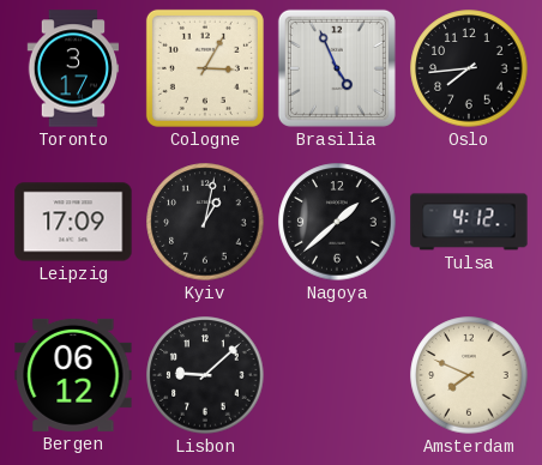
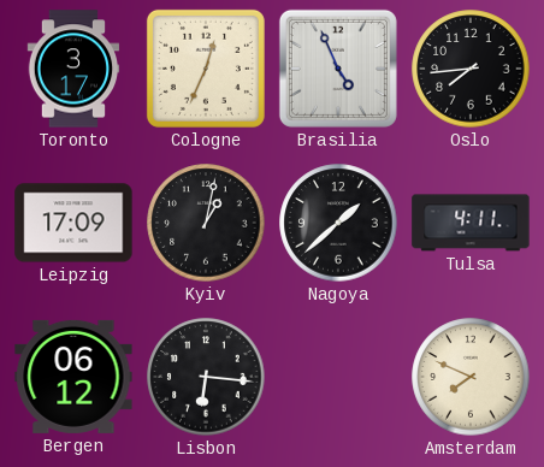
Cologne: 3:05 -> 12:34
Tulsa: 4:12 -> 4:11
Lisbon: 9:08 -> 6:16
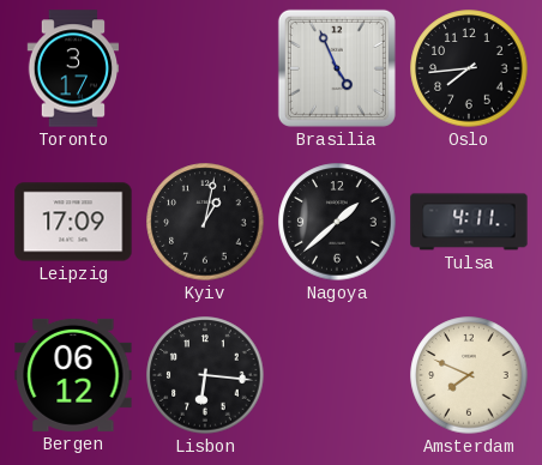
Cologne: 12:34 -> none
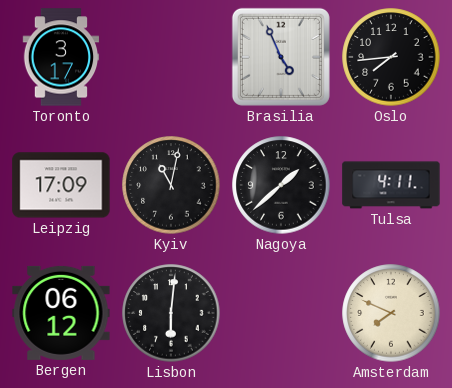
Kyiv: 1:02 -> 11:02
Lisbon: 6:16 -> 6:01
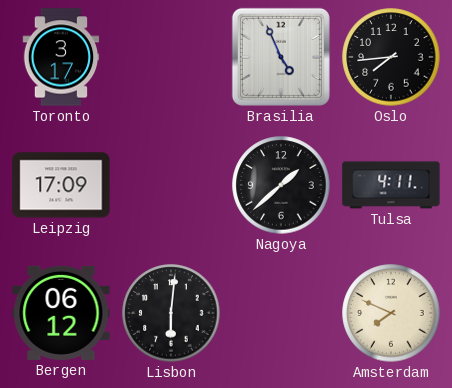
Kyiv: 11:02 -> none
